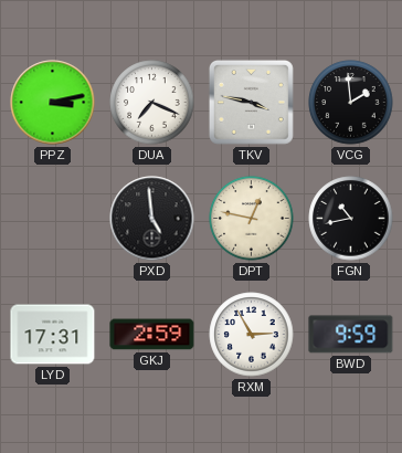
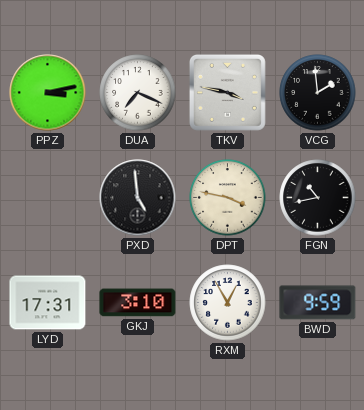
DPT: 12:47 -> 3:47
GKJ: 2:59 -> 3:10
RXM: 2:55 -> 12:55
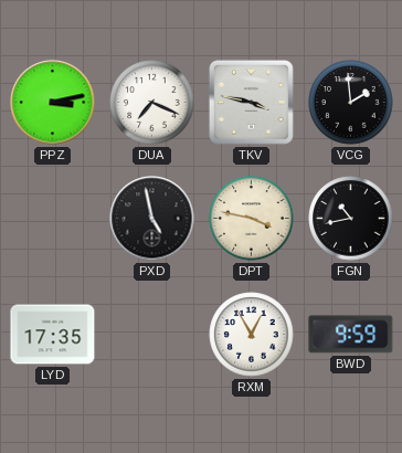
PXD: 4:59 -> 4:58
LYD: 17:31 -> 17:35
GKJ: 3:10 -> none
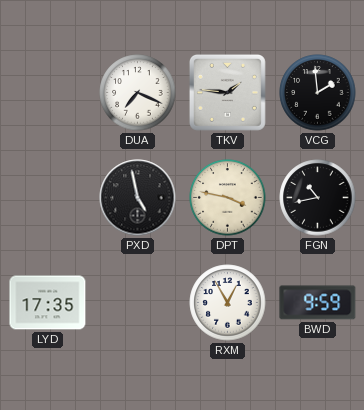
PPZ: 3:13 -> none
TKV: 3:47 -> 1:46
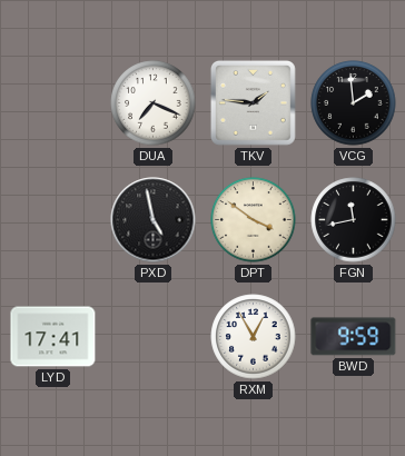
DPT: 3:47 -> 3:51
FGN: 10:43 -> 11:43
LYD: 17:35 -> 17:41
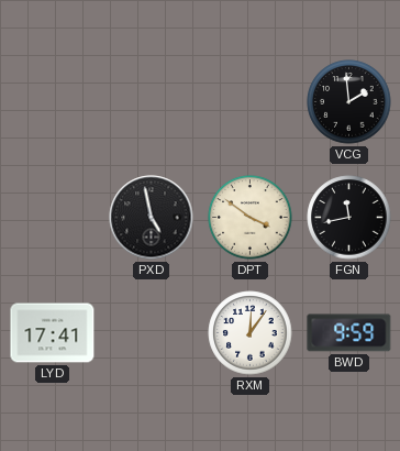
DUA: 7:19 -> none
TKV: 1:46 -> none
RXM: 12:55 -> 12:06
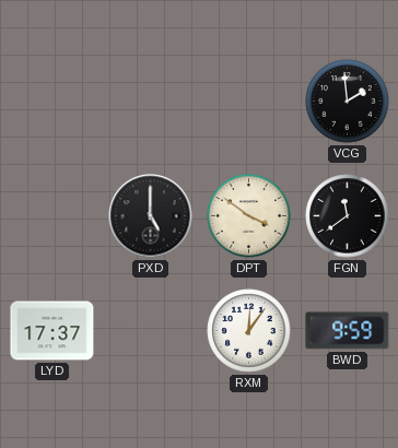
PXD: 4:58 -> 5:00
FGN: 11:43 -> 11:39
LYD: 17:41 -> 17:37
